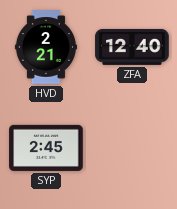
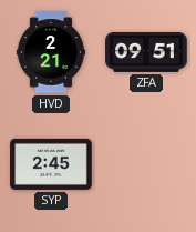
ZFA: 12:40 -> 09:51
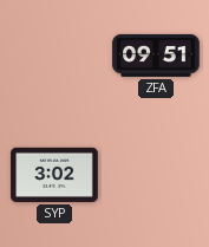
HVD: 2:21 -> none
SYP: 2:45 -> 3:02
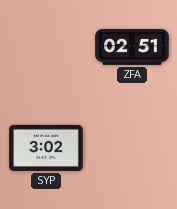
ZFA: 09:51 -> 02:51
